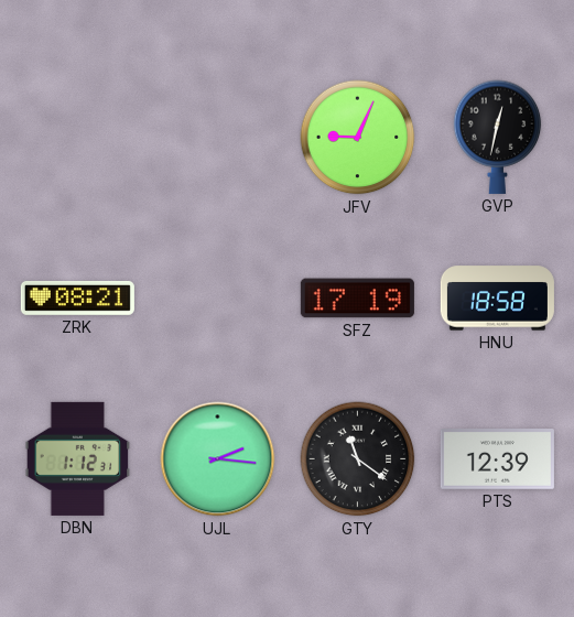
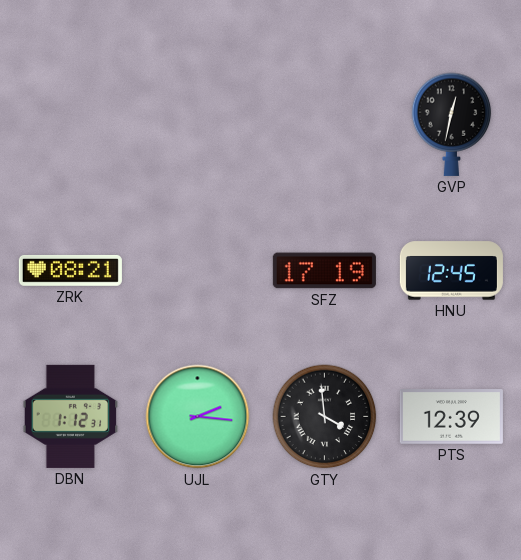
JFV: 9:04 -> none
HNU: 18:58 -> 12:45
GTY: 11:21 -> 3:59
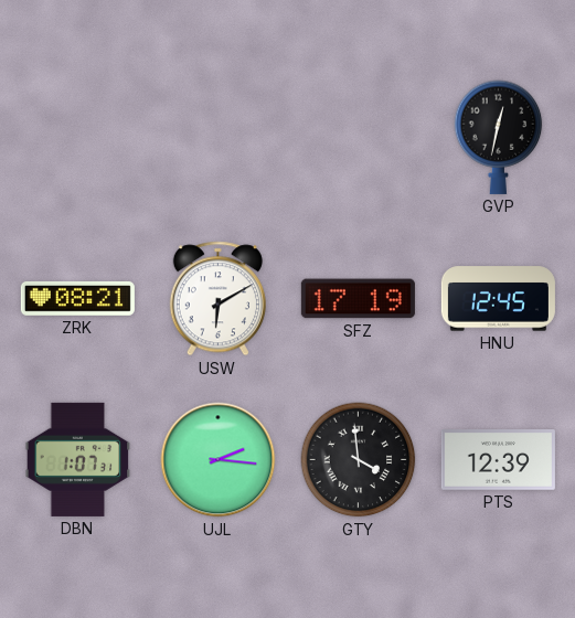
USW: none -> 6:10
DBN: 1:12 -> 1:07
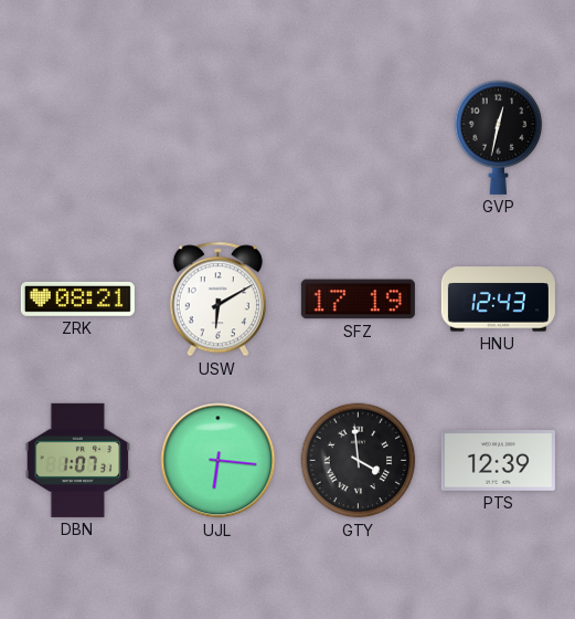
HNU: 12:45 -> 12:43
UJL: 2:16 -> 6:16
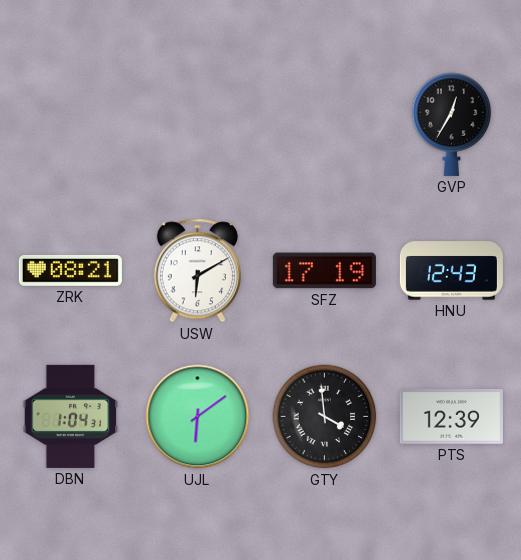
GVP: 12:32 -> 12:35
DBN: 1:07 -> 1:04
UJL: 6:16 -> 6:09
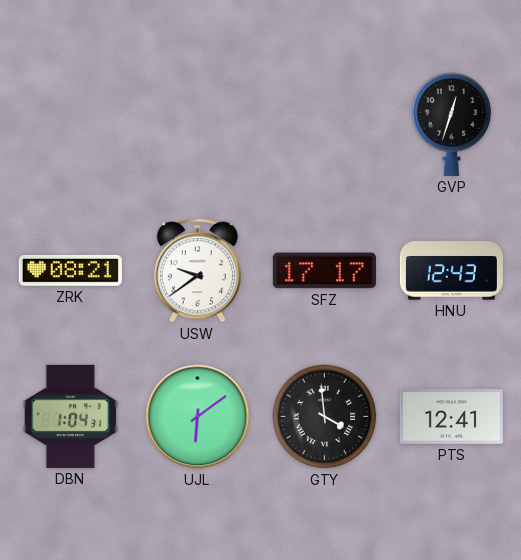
GVP: 12:35 -> 12:33
USW: 6:10 -> 9:39
SFZ: 17:19 -> 17:17
PTS: 12:39 -> 12:41
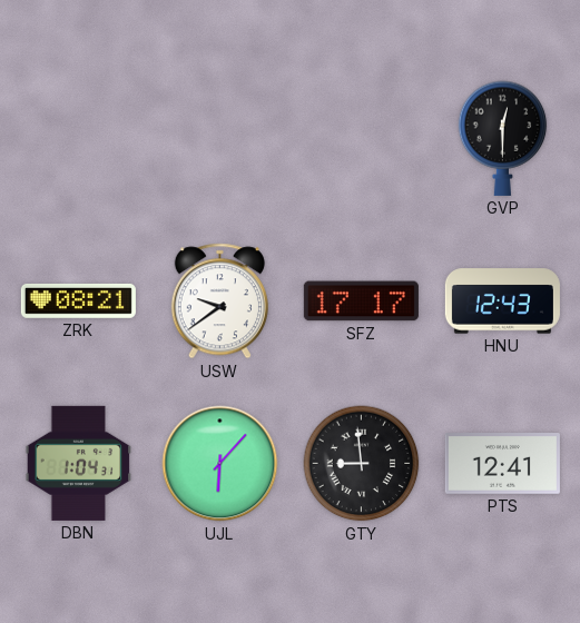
GVP: 12:33 -> 12:30
UJL: 6:09 -> 6:07
GTY: 3:59 -> 8:59
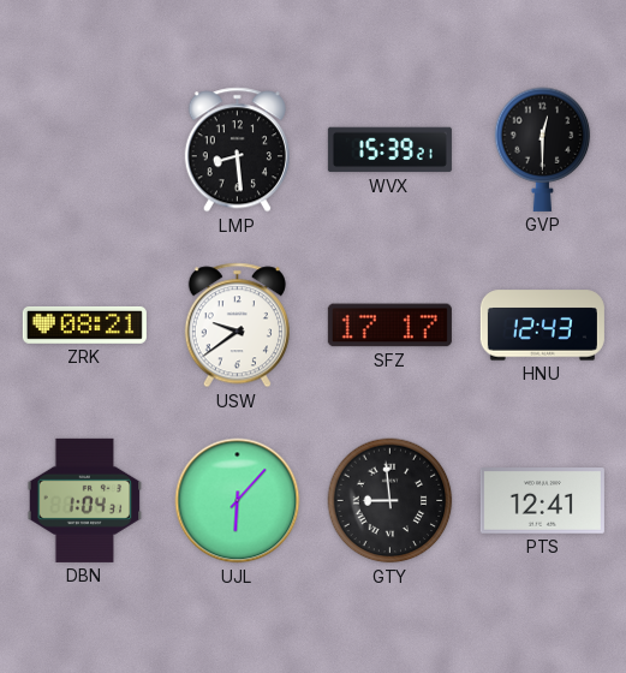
LMP: none -> 8:29
WVX: none -> 15:39
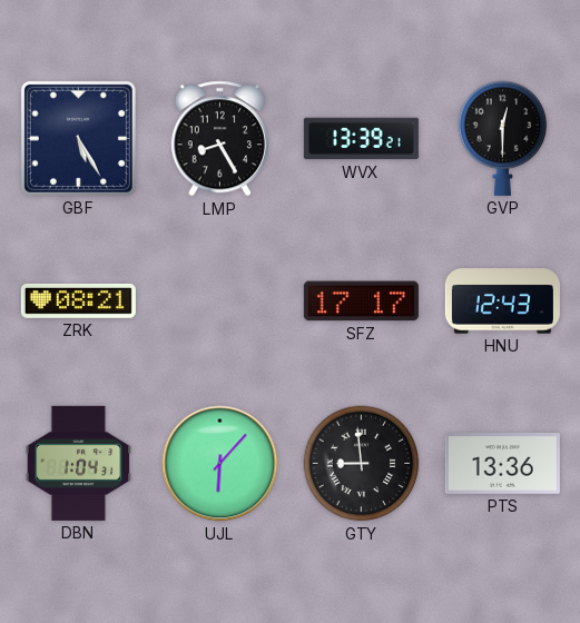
GBF: none -> 5:25
LMP: 8:29 -> 8:25
WVX: 15:39 -> 13:39
USW: 9:39 -> none
PTS: 12:41 -> 13:36
